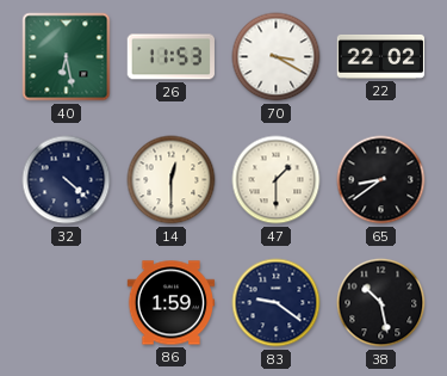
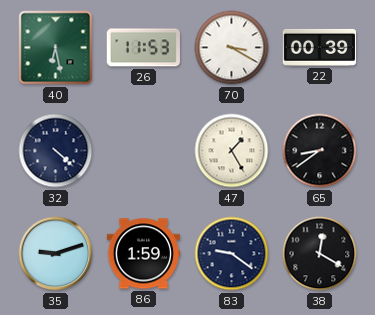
22: 22:02 -> 00:39
14: 12:30 -> none
47: 1:30 -> 1:25
35: none -> 9:12
38: 10:28 -> 12:20
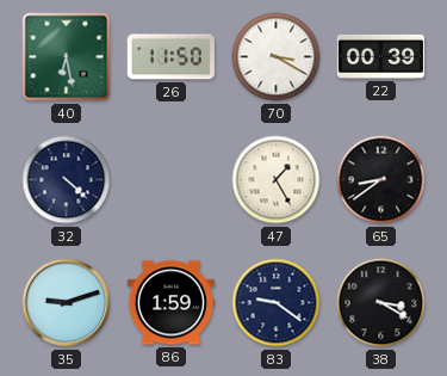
26: 11:53 -> 11:50
38: 12:20 -> 3:20
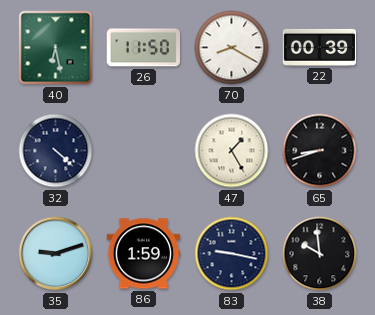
70: 3:20 -> 8:20
65: 8:39 -> 8:42
83: 9:21 -> 9:17
38: 3:20 -> 9:59
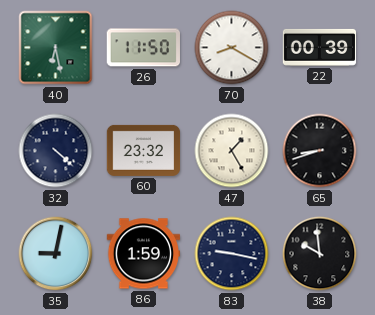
60: none -> 23:32
35: 9:12 -> 9:02
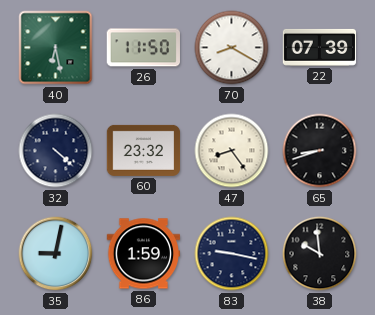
22: 00:39 -> 07:39
47: 1:25 -> 8:24
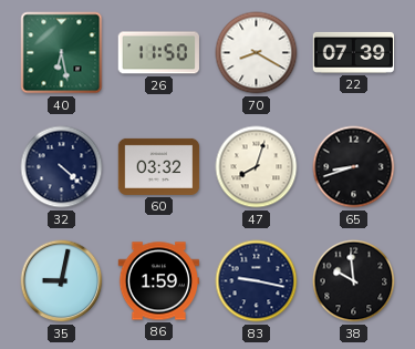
60: 23:32 -> 03:32
47: 8:24 -> 8:03
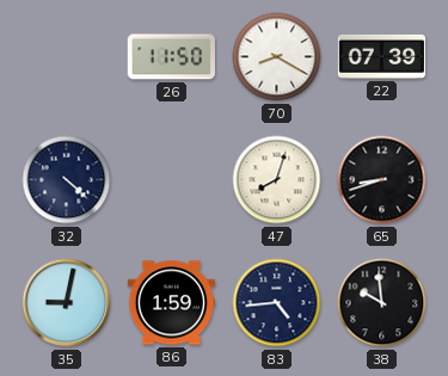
40: 6:28 -> none
60: 03:32 -> none
83: 9:17 -> 4:44
